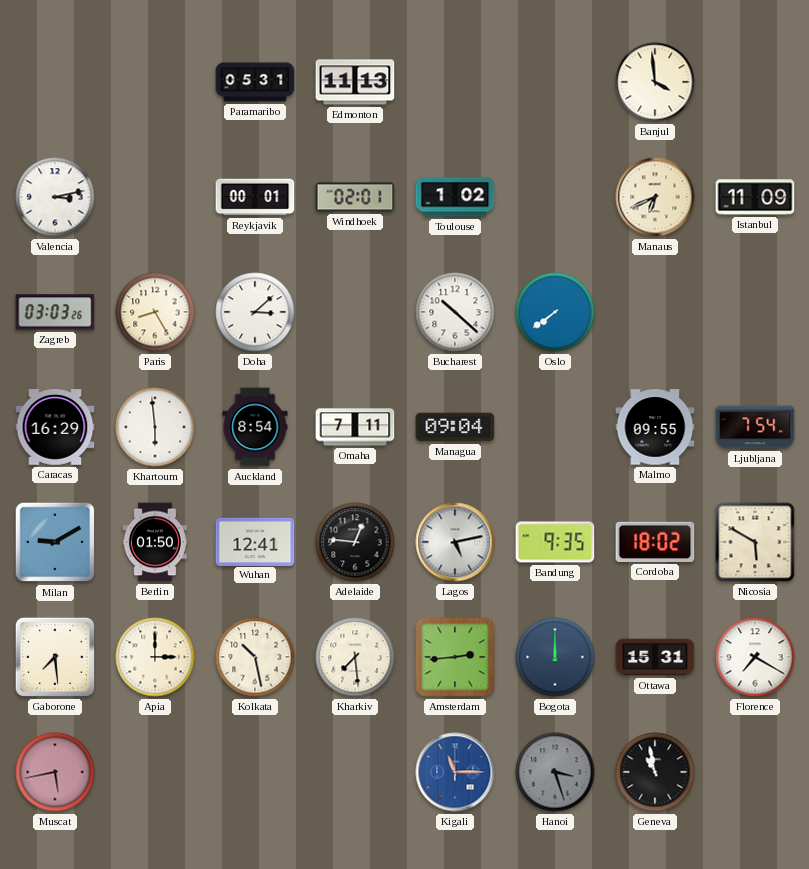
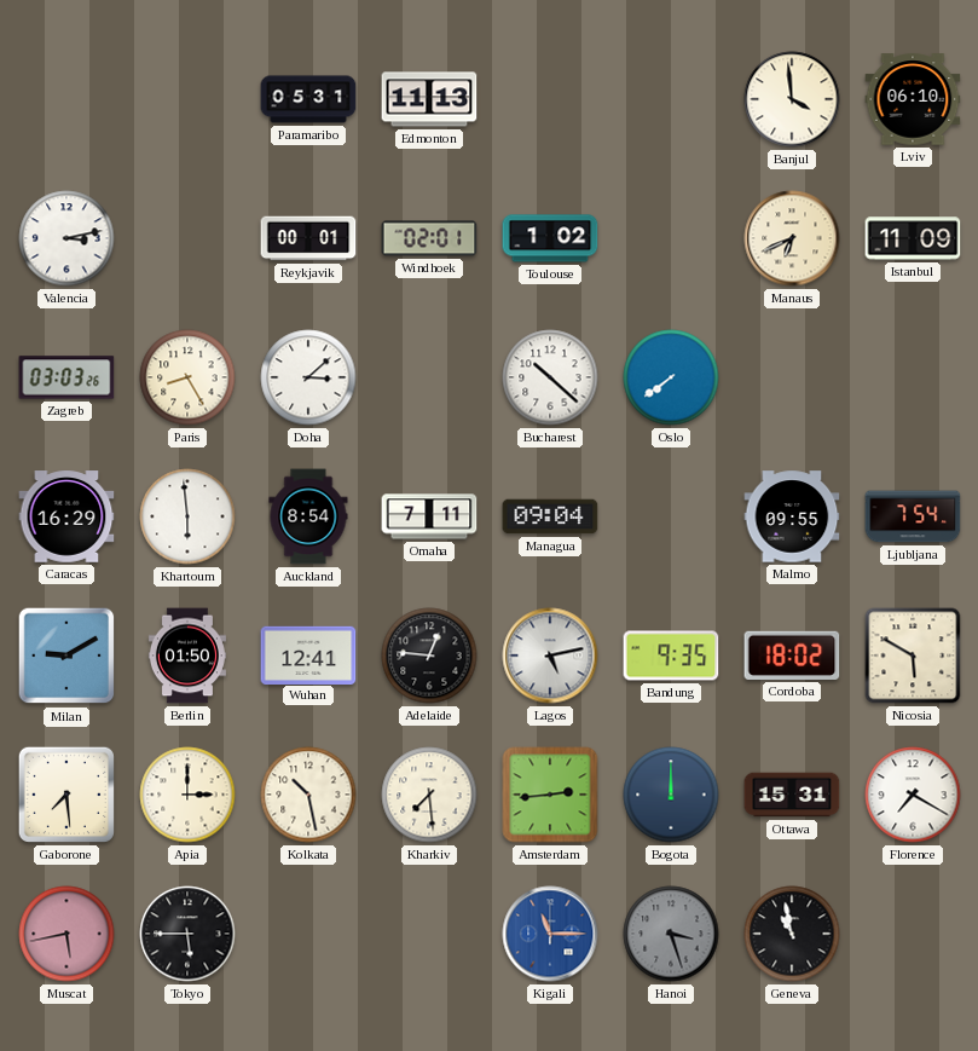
Lviv: none -> 06:10
Tokyo: none -> 5:45
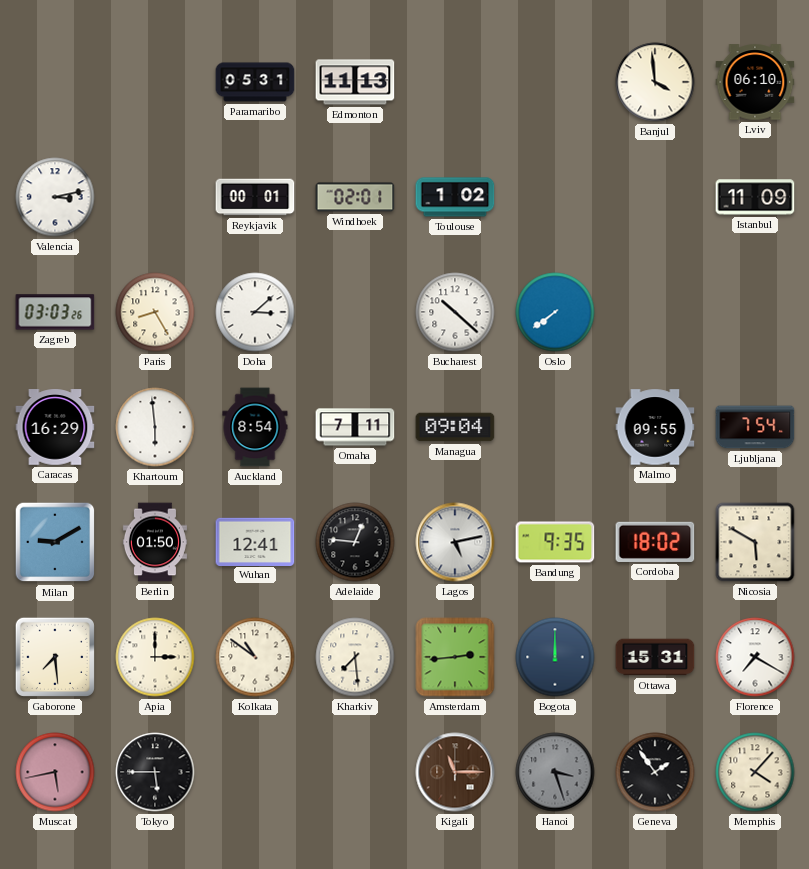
Manaus: 6:41 -> none
Kolkata: 10:28 -> 10:51
Kigali dial: blue -> brown
Geneva: 10:58 -> 1:54
Memphis: none -> 4:07
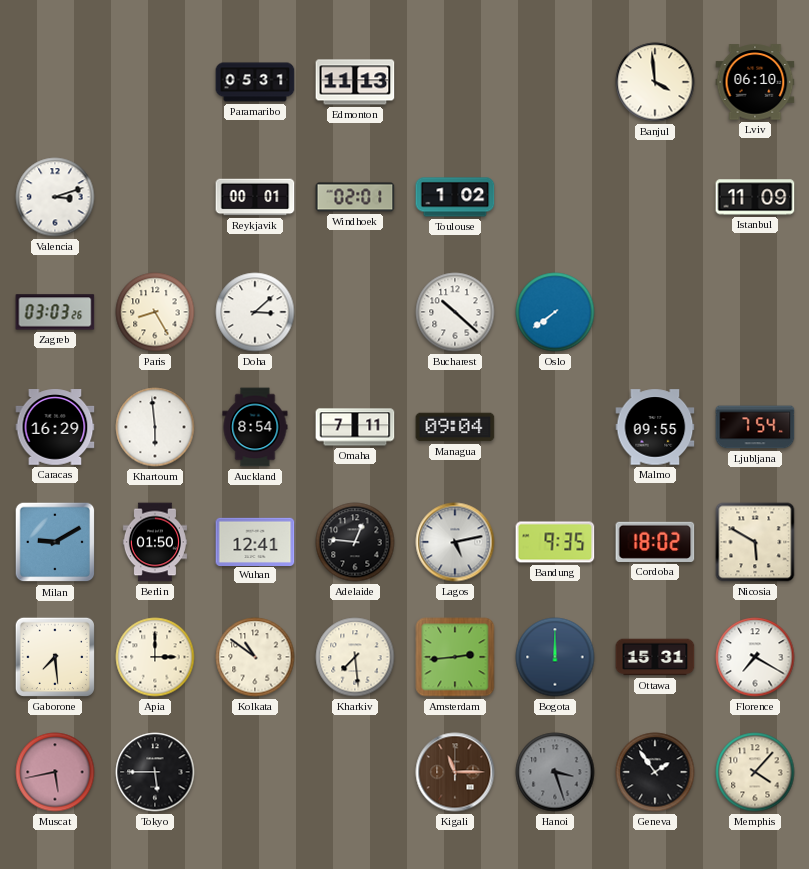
Valencia: 3:13 -> 3:12
